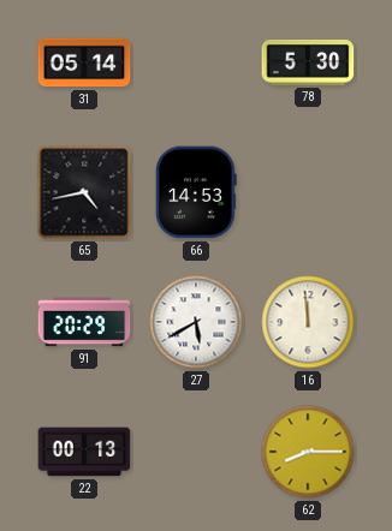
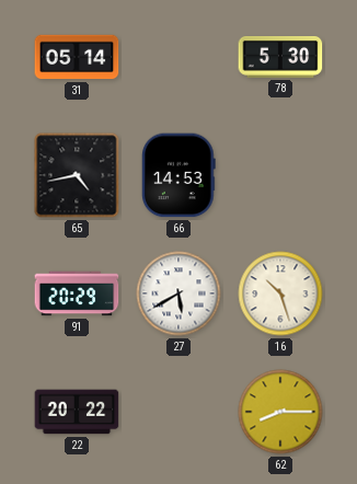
16: 11:59 -> 10:27
22: 00:13 -> 20:22
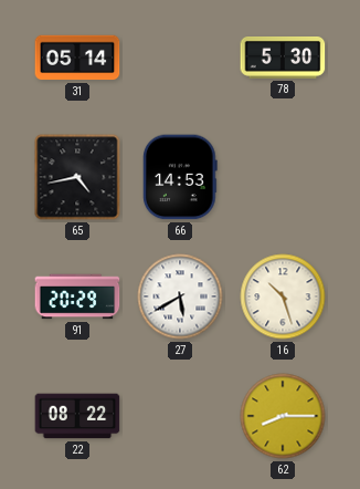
22: 20:22 -> 08:22
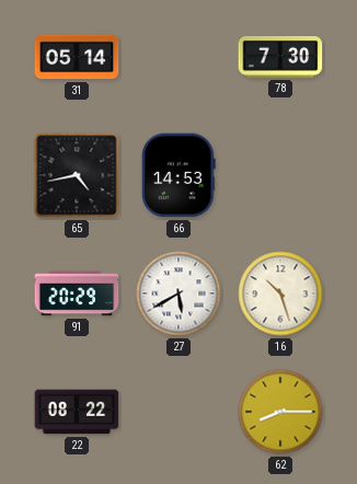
78: 5:30 -> 7:30
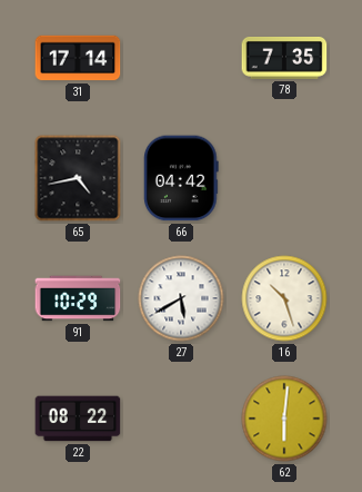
31: 05:14 -> 17:14
78: 7:30 -> 7:35
66: 14:53 -> 04:42
91: 20:29 -> 10:29
62: 8:15 -> 6:01
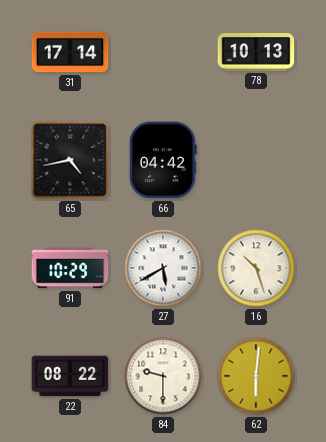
78: 7:35 -> 10:13
84: none -> 9:30
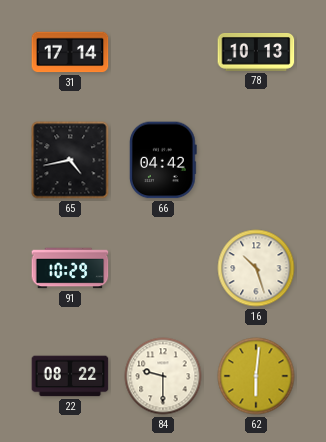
27: 5:40 -> none
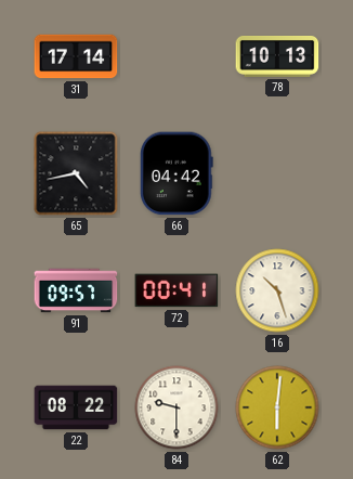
91: 10:29 -> 09:57
72: none -> 00:41
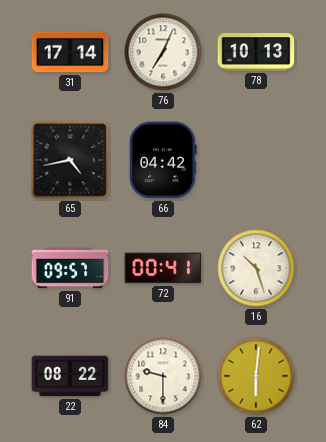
76: none -> 7:04
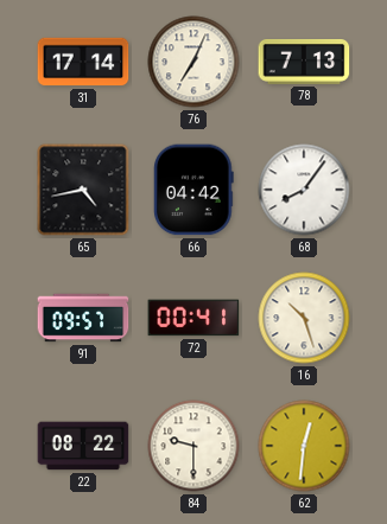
78: 10:13 -> 7:13
68: none -> 8:06
62: 6:01 -> 12:31
